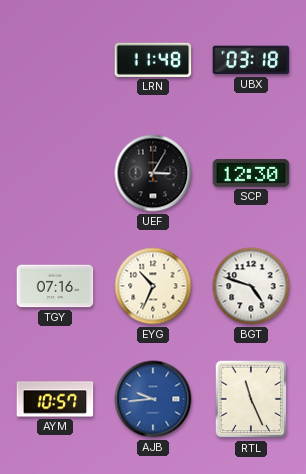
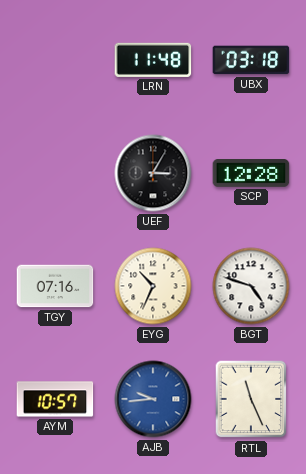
SCP: 12:30 -> 12:28
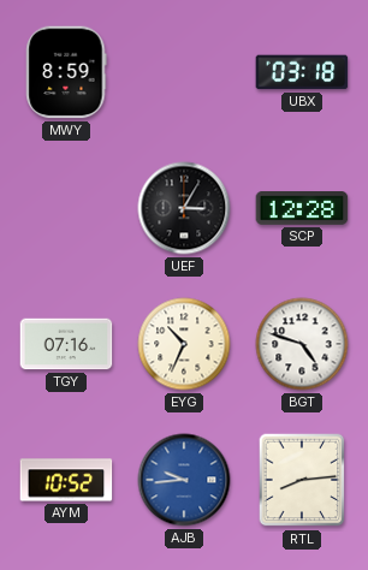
MWY: none -> 8:59
LRN: 11:48 -> none
AYM: 10:57 -> 10:52
RTL: 11:26 -> 8:14
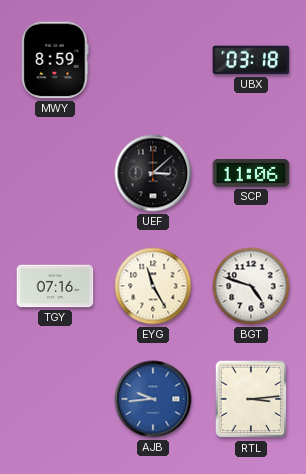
UEF: 3:05 -> 3:08
SCP: 12:28 -> 11:06
EYG: 10:34 -> 11:25
AYM: 10:52 -> none
RTL: 8:14 -> 3:14
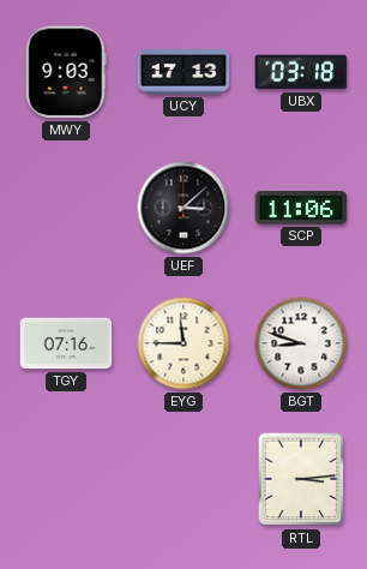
MWY: 8:59 -> 9:03
UCY: none -> 17:13
EYG: 11:25 -> 11:45
BGT: 4:48 -> 8:48
AJB: 9:44 -> none
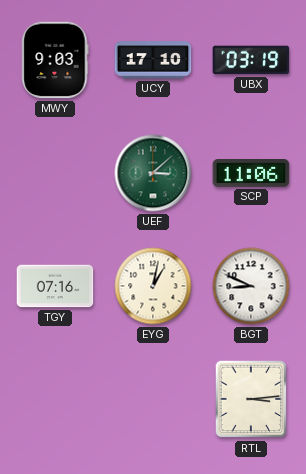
UCY: 17:13 -> 17:10
UBX: 03:18 -> 03:19
UEF dial: black -> green
EYG: 11:45 -> 1:02
BGT: 8:48 -> 8:49
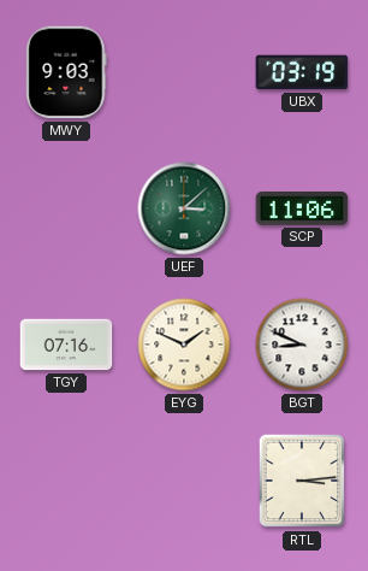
UCY: 17:10 -> none
EYG: 1:02 -> 1:49
